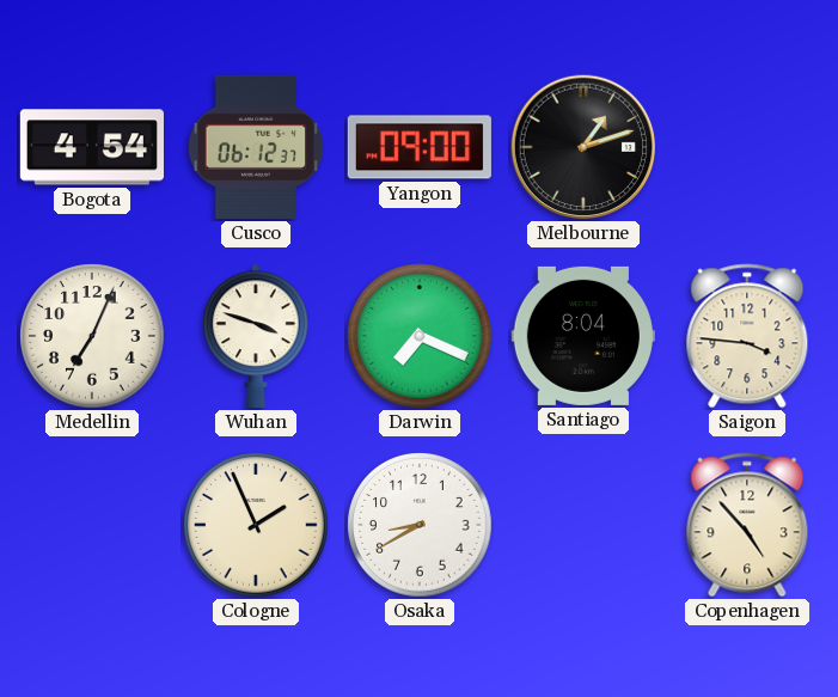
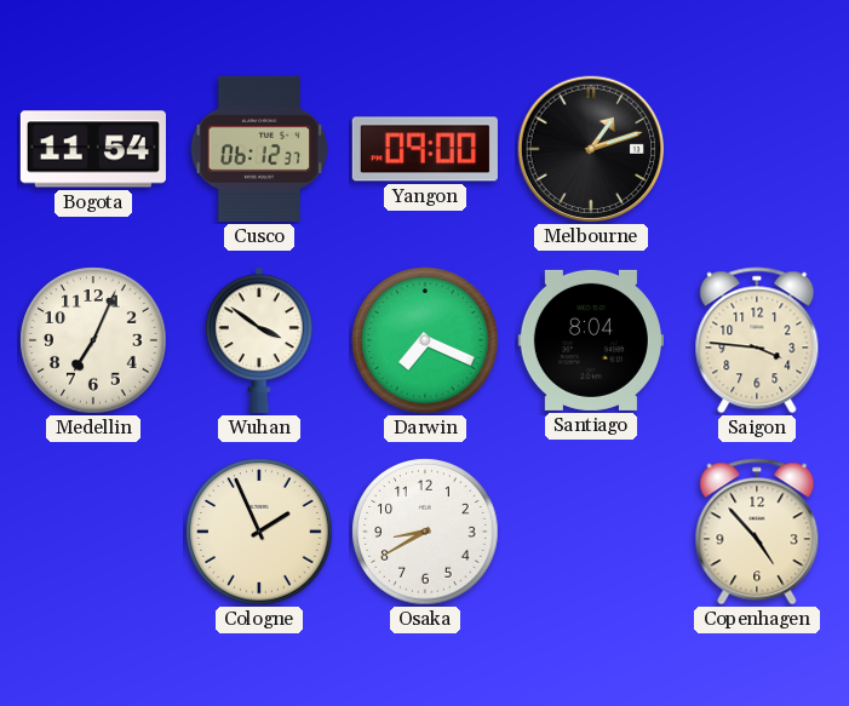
Bogota: 4:54 -> 11:54
Wuhan: 3:48 -> 3:51
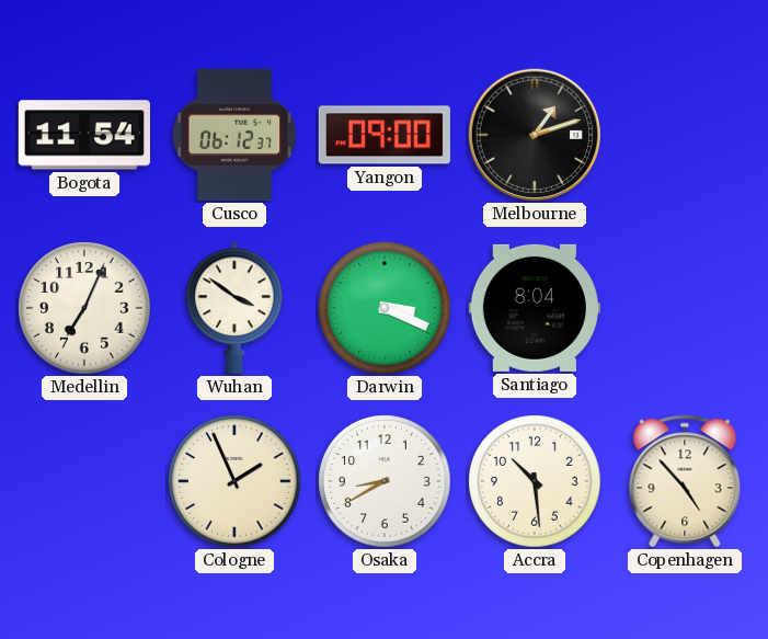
Darwin: 7:19 -> 3:19
Saigon: 3:46 -> none
Accra: none -> 10:29
